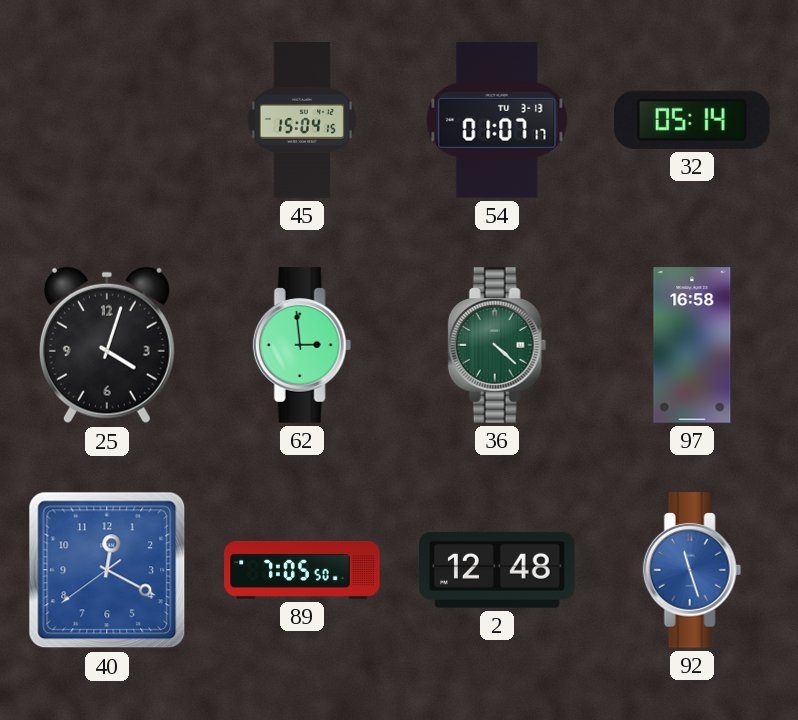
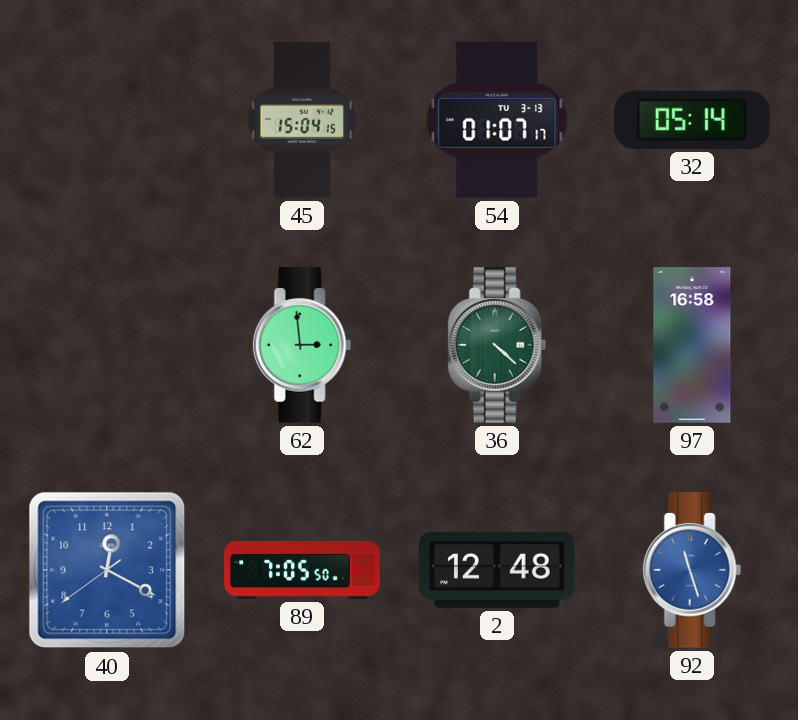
25: 4:03 -> none
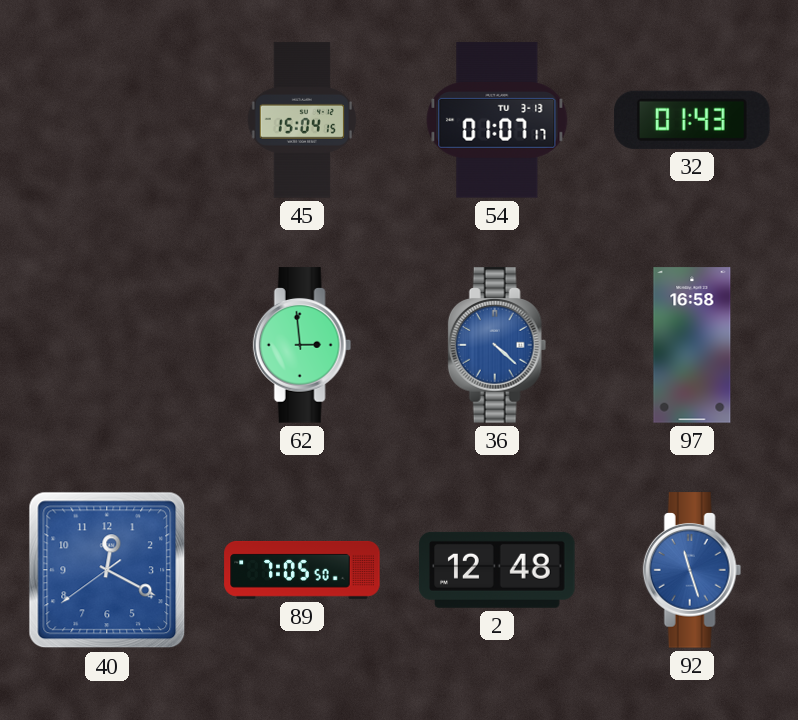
32: 05:14 -> 01:43
36 dial: green -> blue
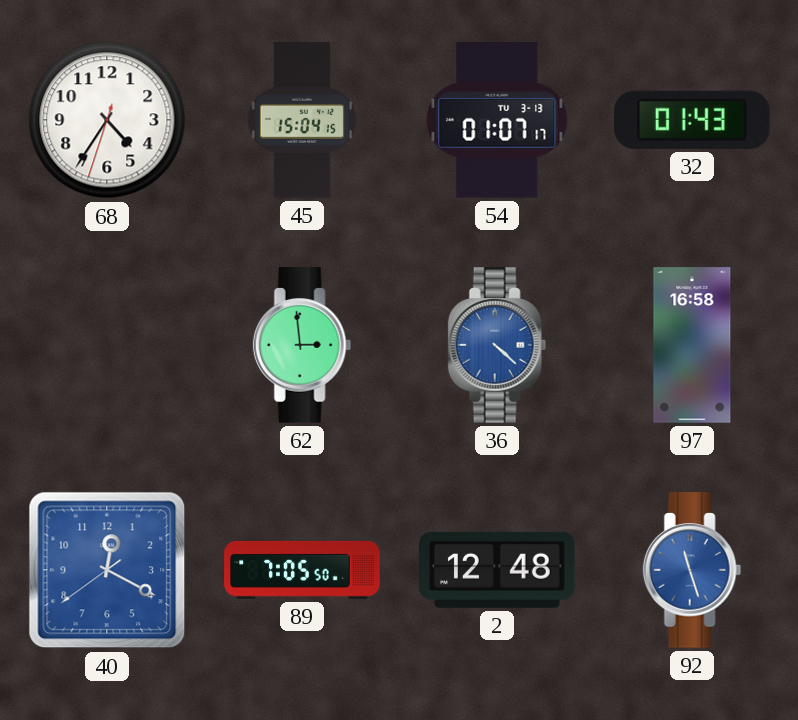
68: none -> 4:35
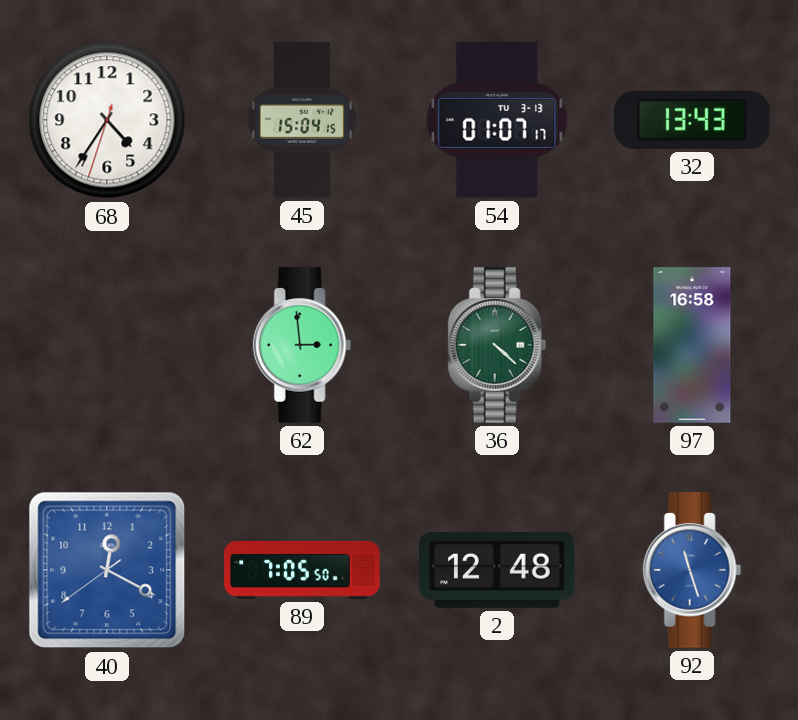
32: 01:43 -> 13:43
36 dial: blue -> green
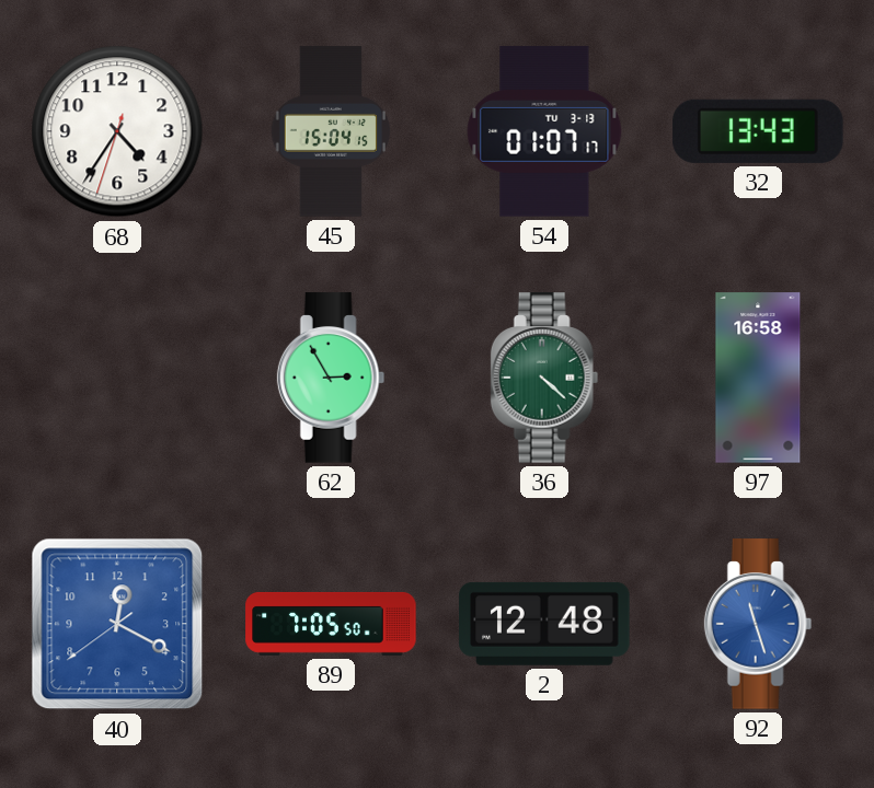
62: 2:59 -> 2:55
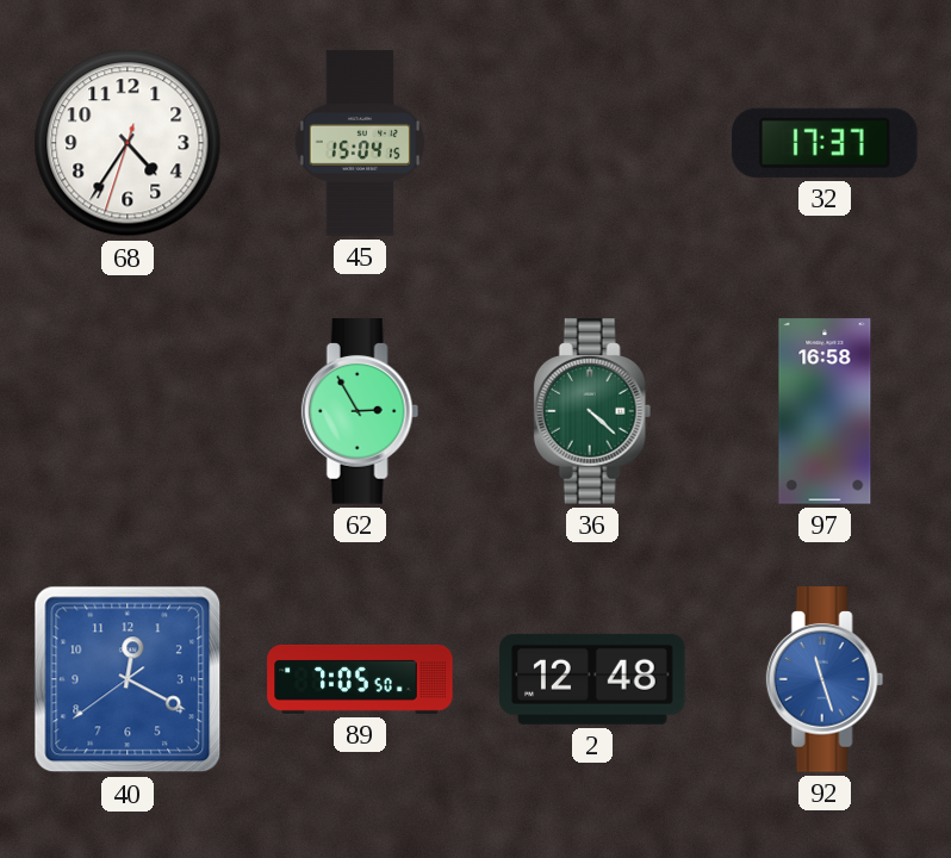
54: 01:07 -> none
32: 13:43 -> 17:37
